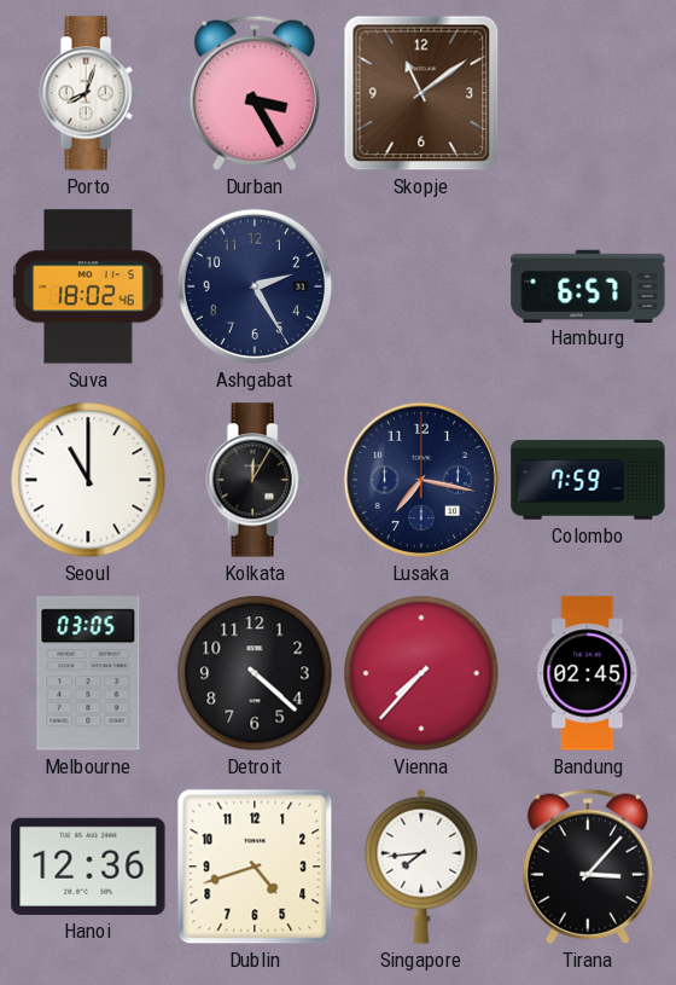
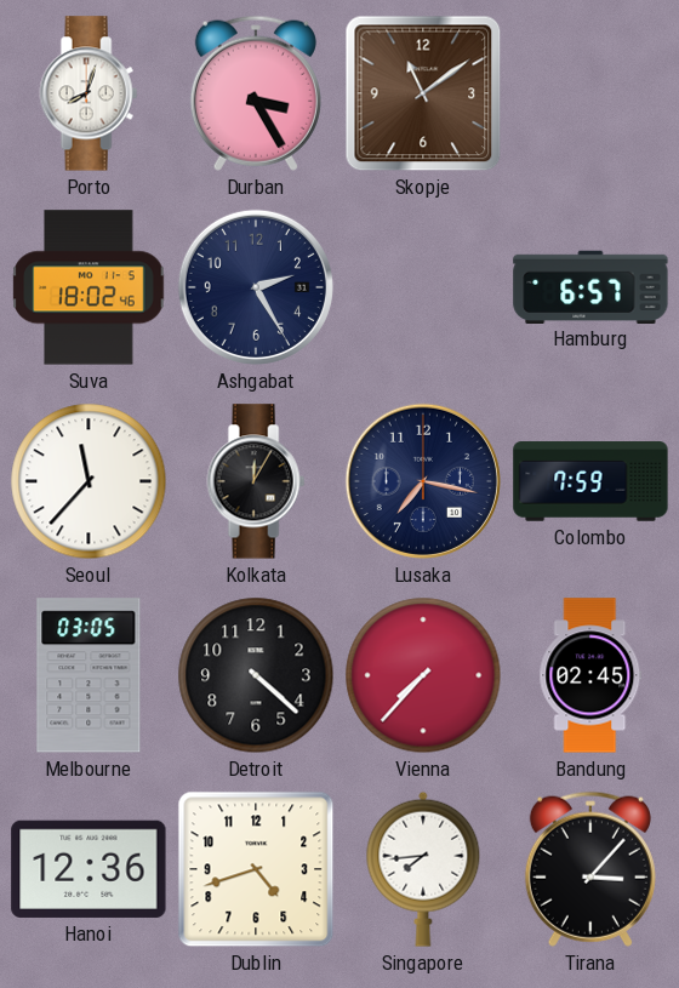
Seoul: 11:00 -> 11:37
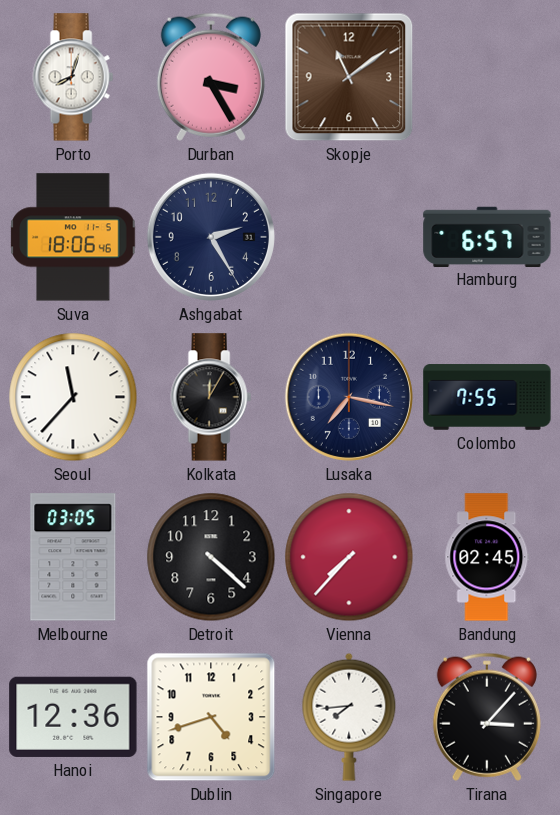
Suva: 18:02 -> 18:06
Colombo: 7:59 -> 7:55
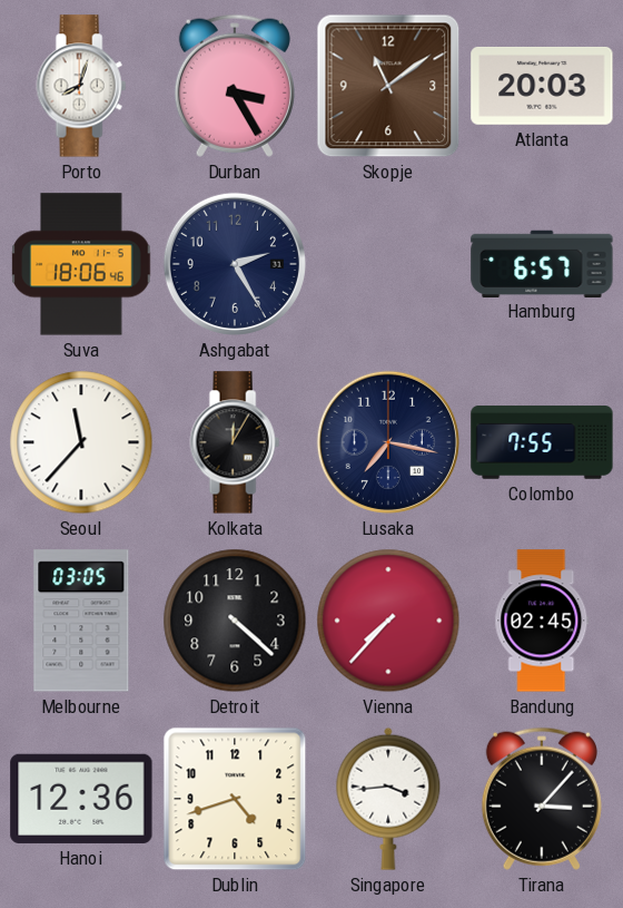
Atlanta: none -> 20:03
Singapore: 7:44 -> 3:44
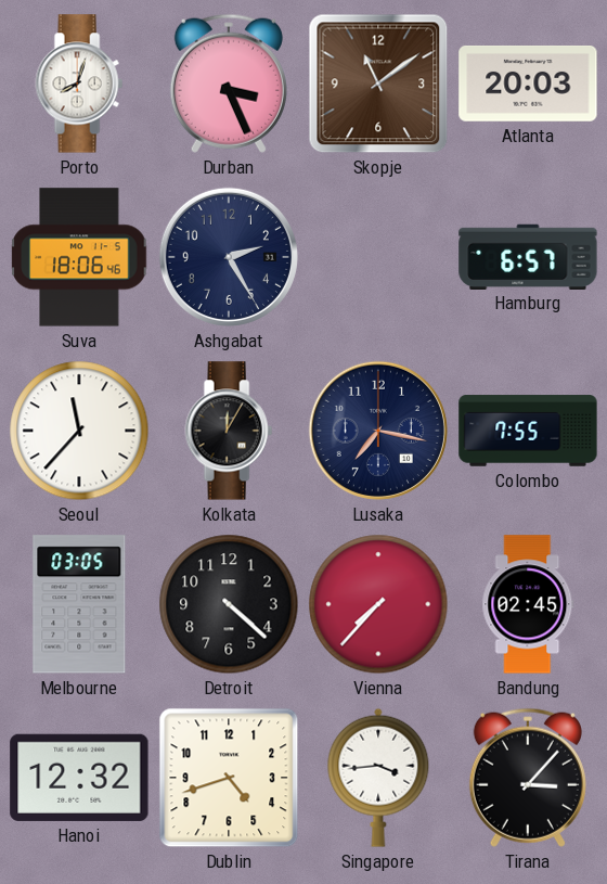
Durban: 3:25 -> 3:26
Hanoi: 12:36 -> 12:32
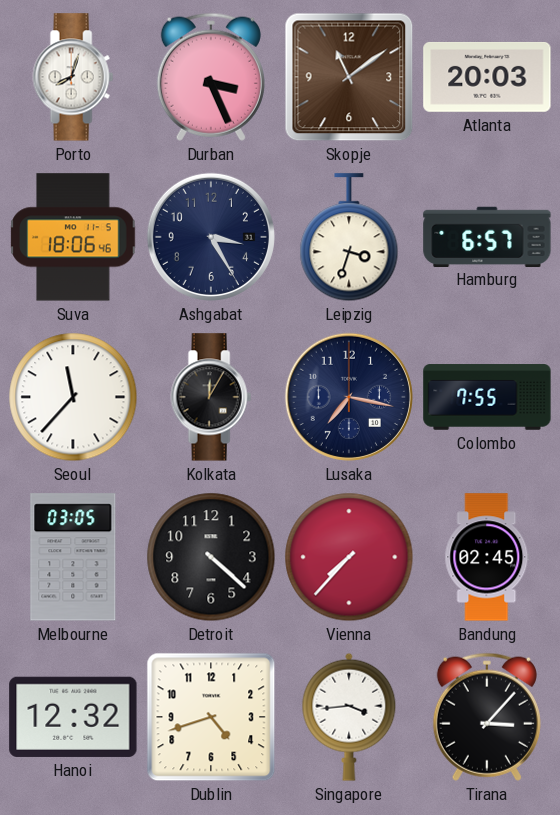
Ashgabat: 2:25 -> 3:25
Leipzig: none -> 3:33
